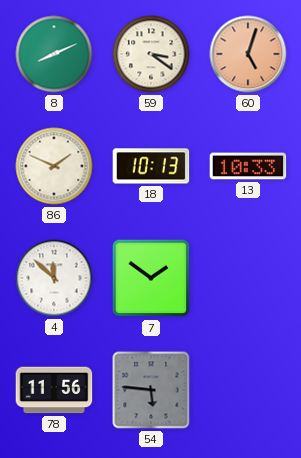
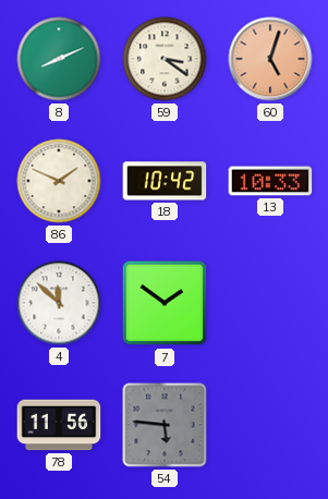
18: 10:13 -> 10:42
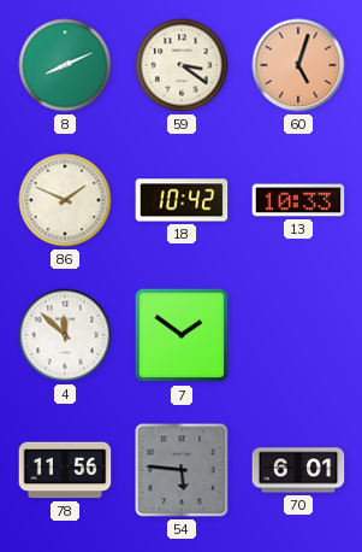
70: none -> 6:01
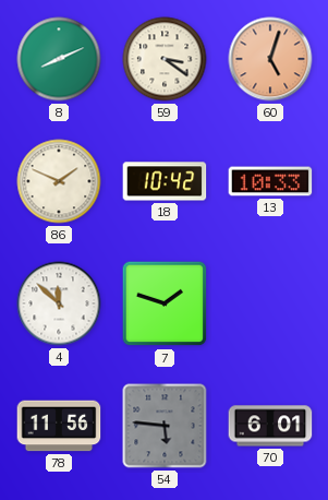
7: 1:51 -> 1:48
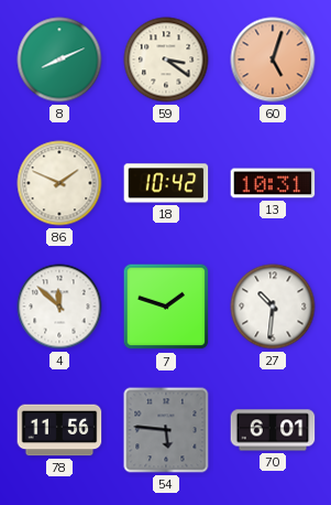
13: 10:33 -> 10:31
27: none -> 10:31
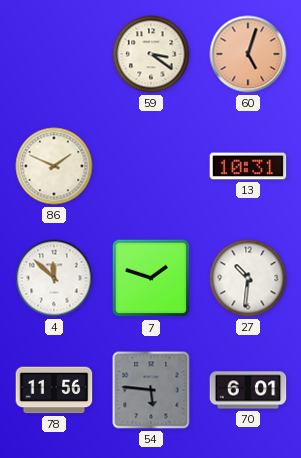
8: 8:11 -> none
18: 10:42 -> none
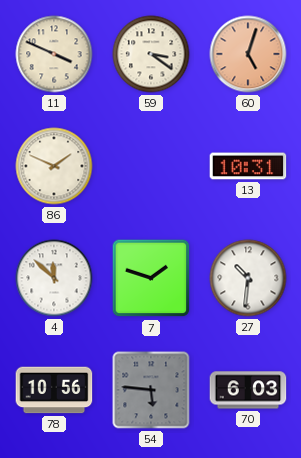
11: none -> 3:49
78: 11:56 -> 10:56
70: 6:01 -> 6:03
